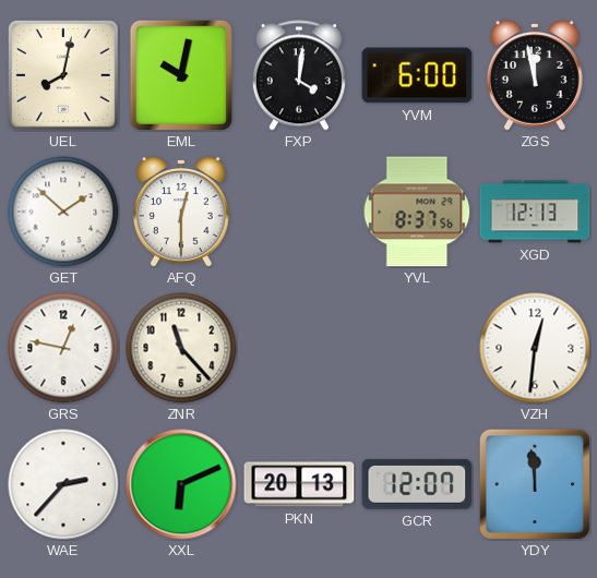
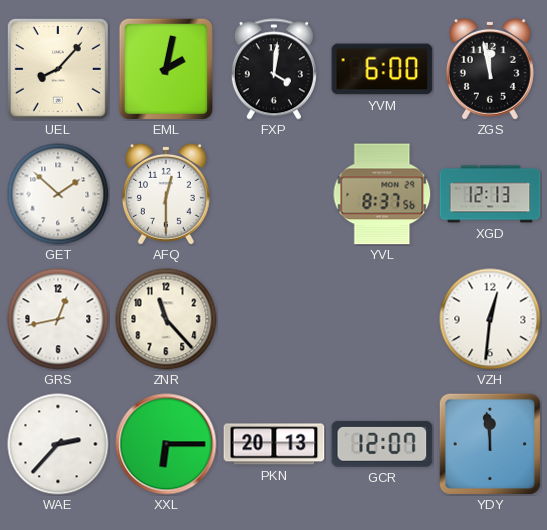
UEL: 8:02 -> 8:07
EML: 10:02 -> 2:02
GRS: 12:47 -> 12:43
XXL: 6:11 -> 6:15
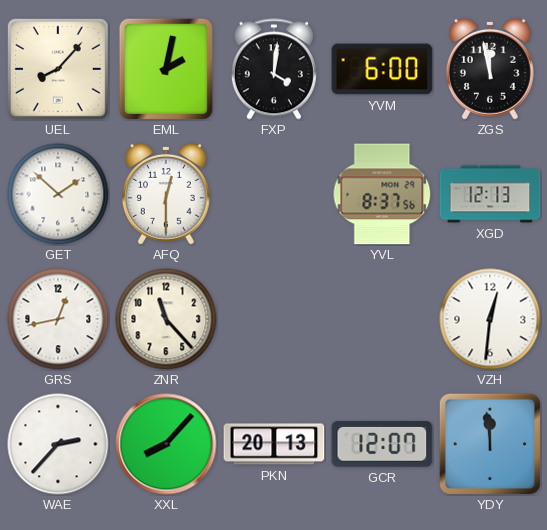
XXL: 6:15 -> 8:07
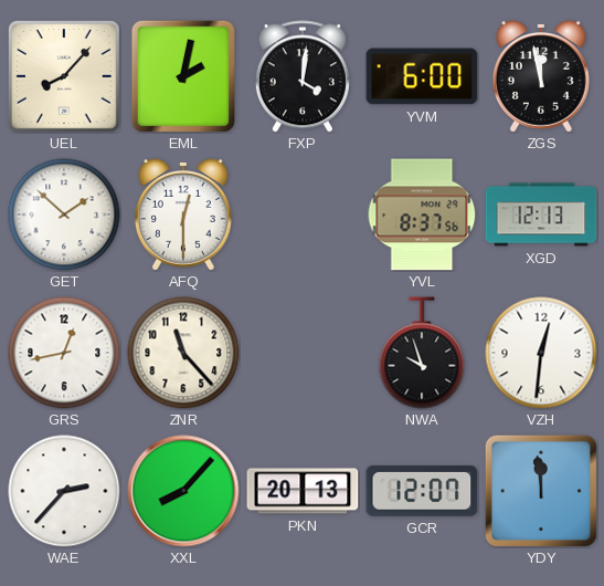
NWA: none -> 9:57
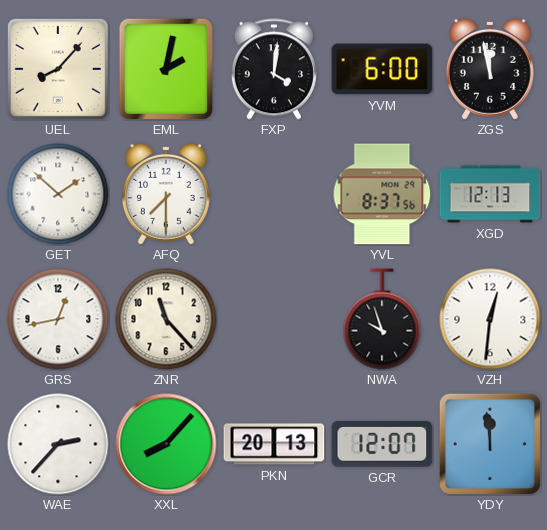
AFQ: 12:30 -> 7:30
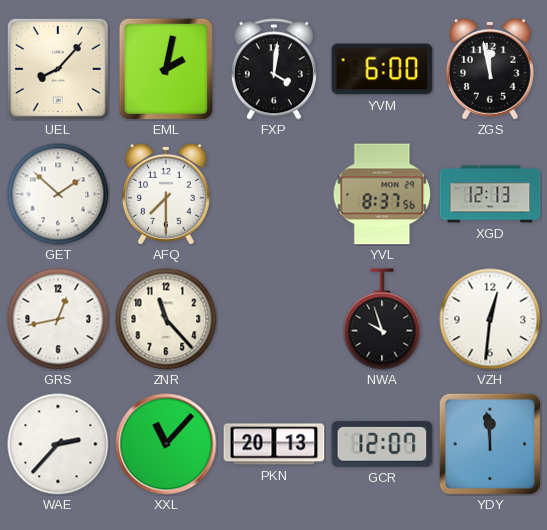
XXL: 8:07 -> 11:07
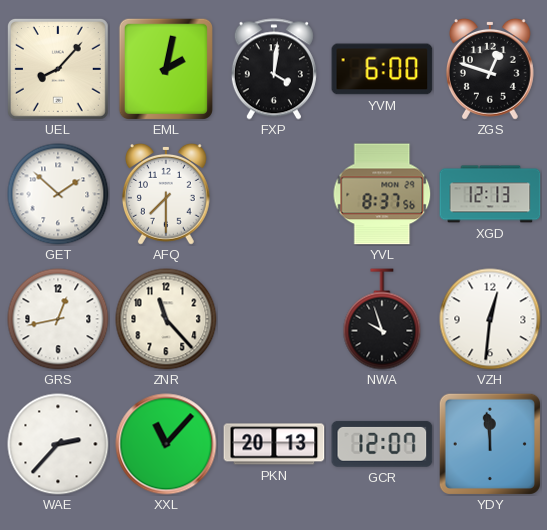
ZGS: 11:58 -> 12:48
